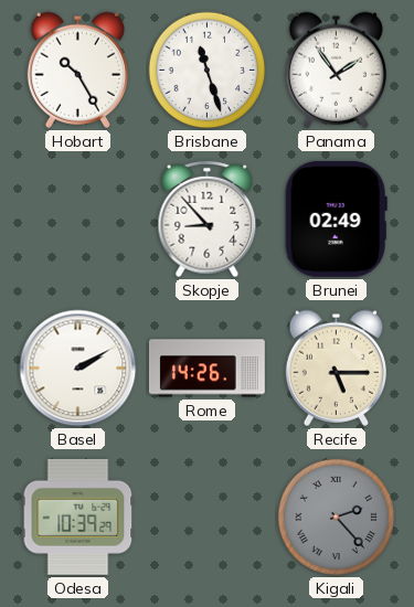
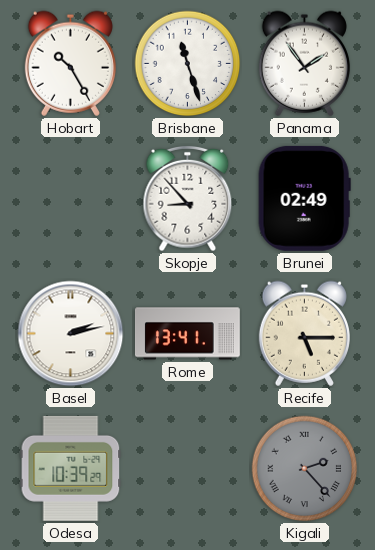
Basel: 2:10 -> 2:13
Rome: 14:26 -> 13:41
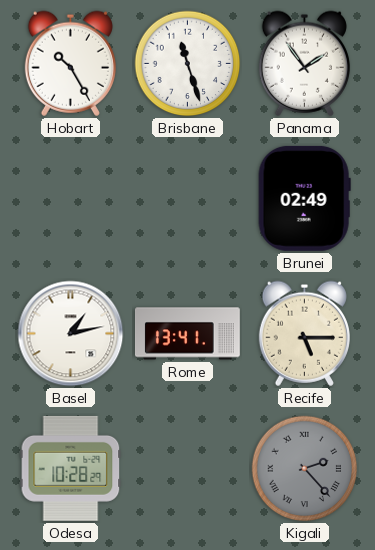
Skopje: 8:53 -> none
Basel: 2:13 -> 1:13
Odesa: 10:39 -> 10:28
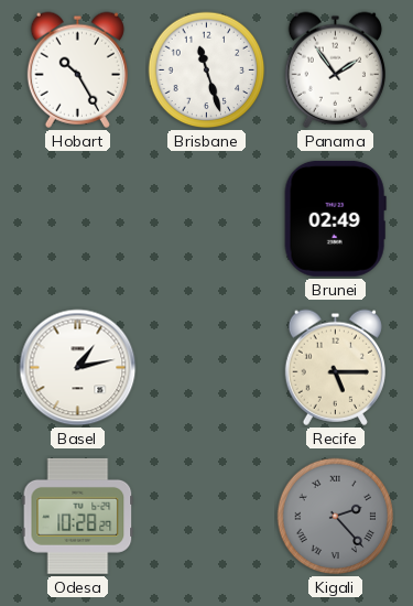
Rome: 13:41 -> none
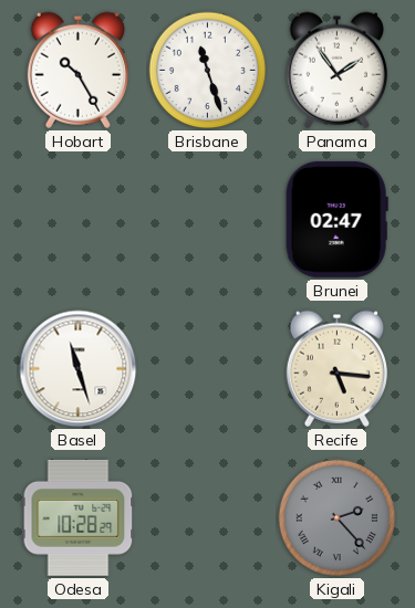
Brunei: 02:49 -> 02:47
Basel: 1:13 -> 11:27
Recife: 5:15 -> 5:16
